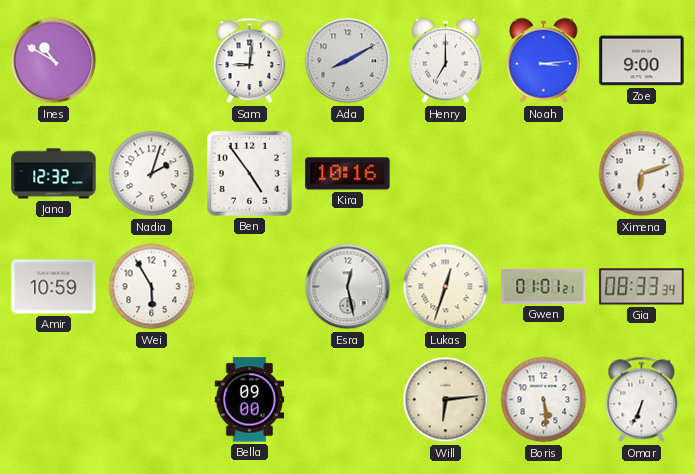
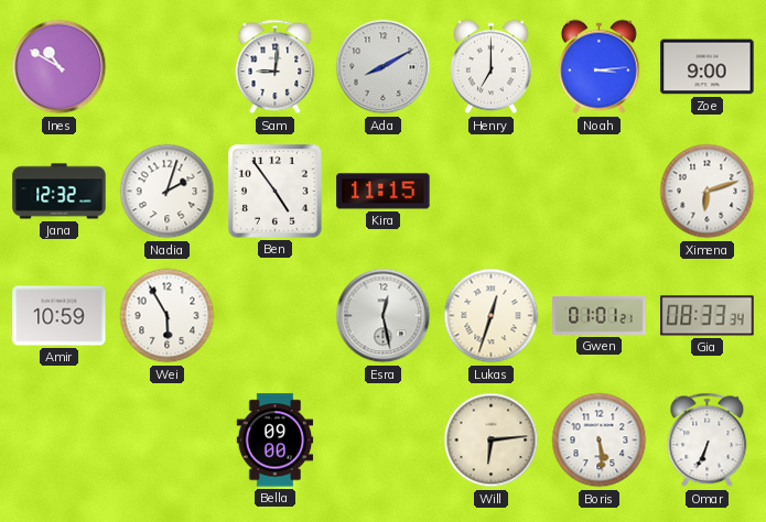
Kira: 10:16 -> 11:15
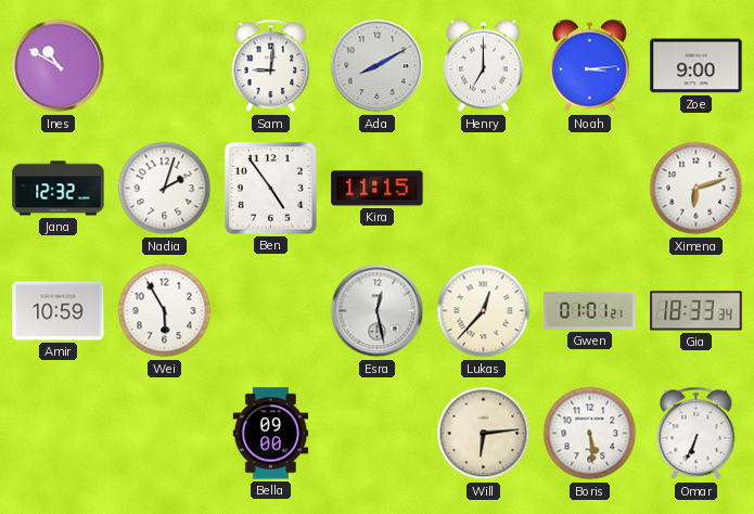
Lukas: 12:33 -> 12:37
Gia: 08:33 -> 18:33
